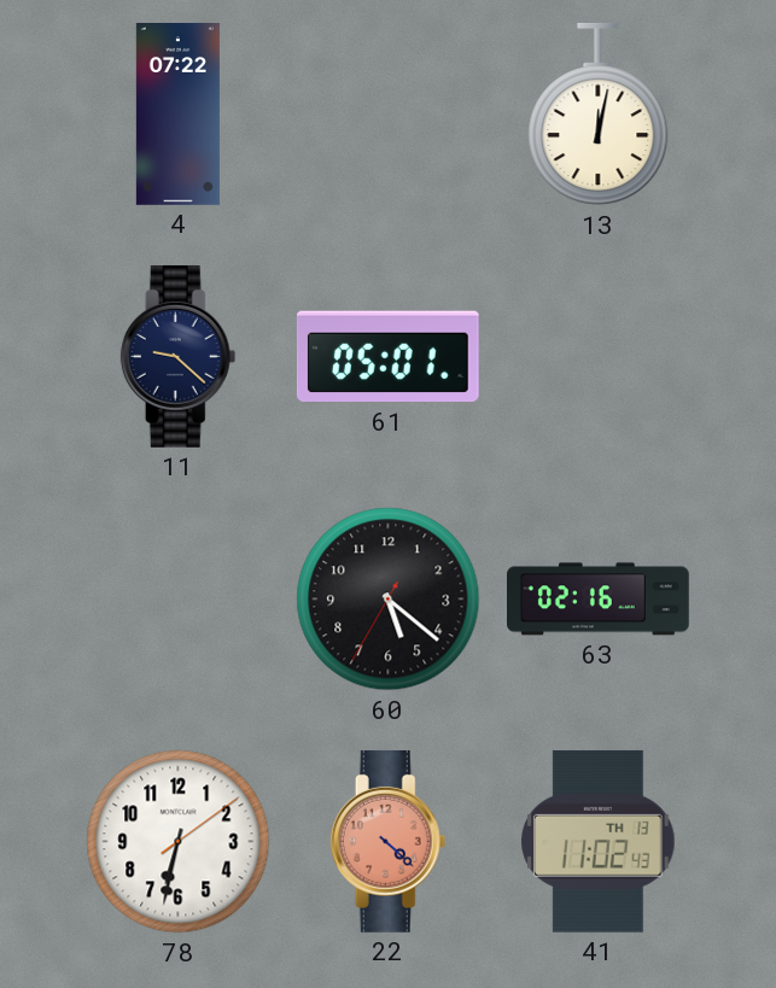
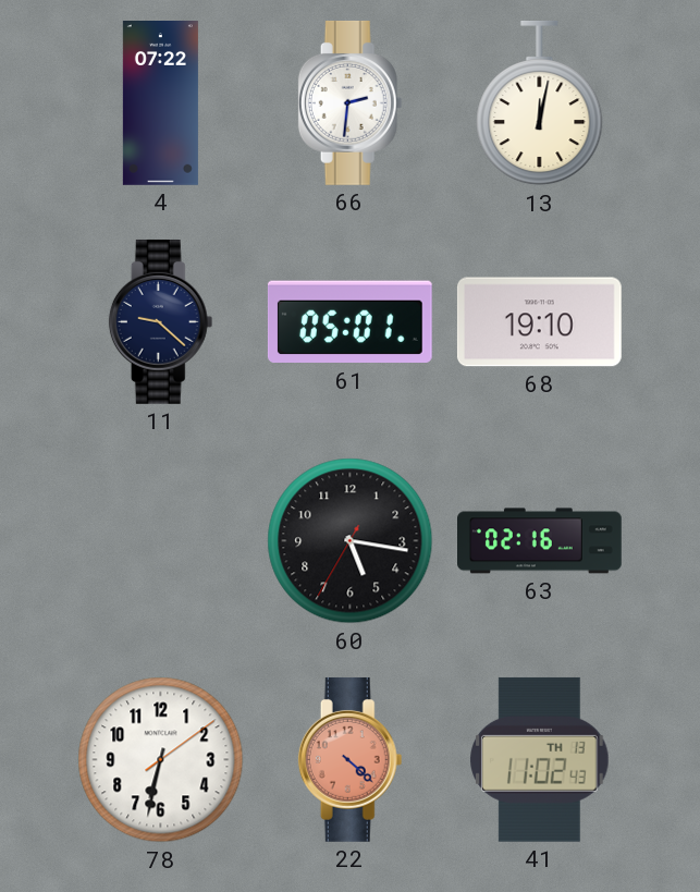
66: none -> 2:31
68: none -> 19:10
60: 5:21 -> 5:16
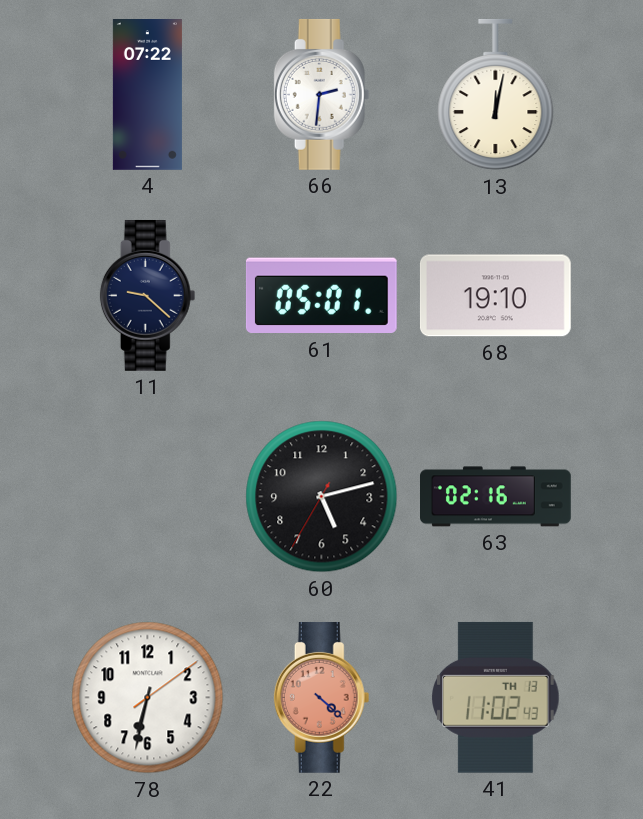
60: 5:16 -> 5:12
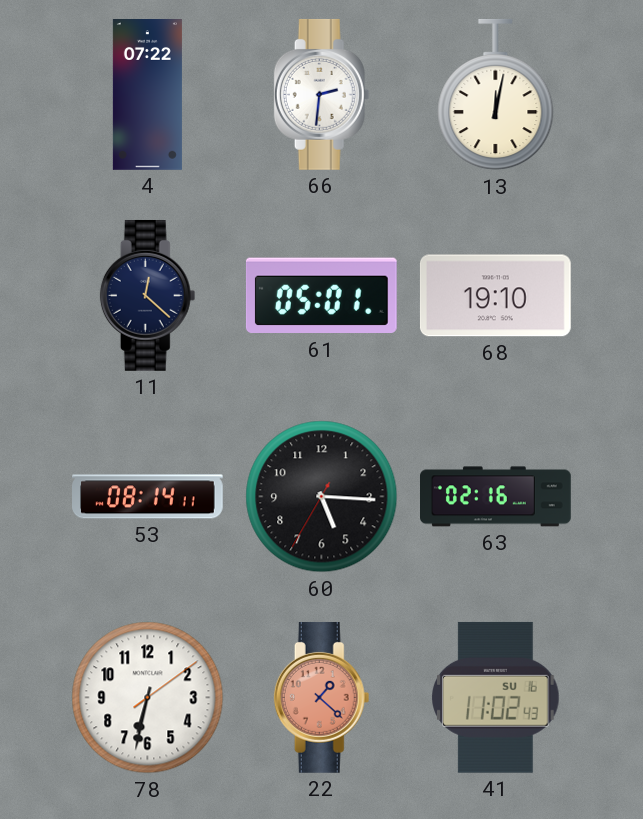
11: 9:22 -> 12:22
53: none -> 08:14
60: 5:12 -> 5:15
22: 4:22 -> 1:22
41 date: TH 13 -> SU 16
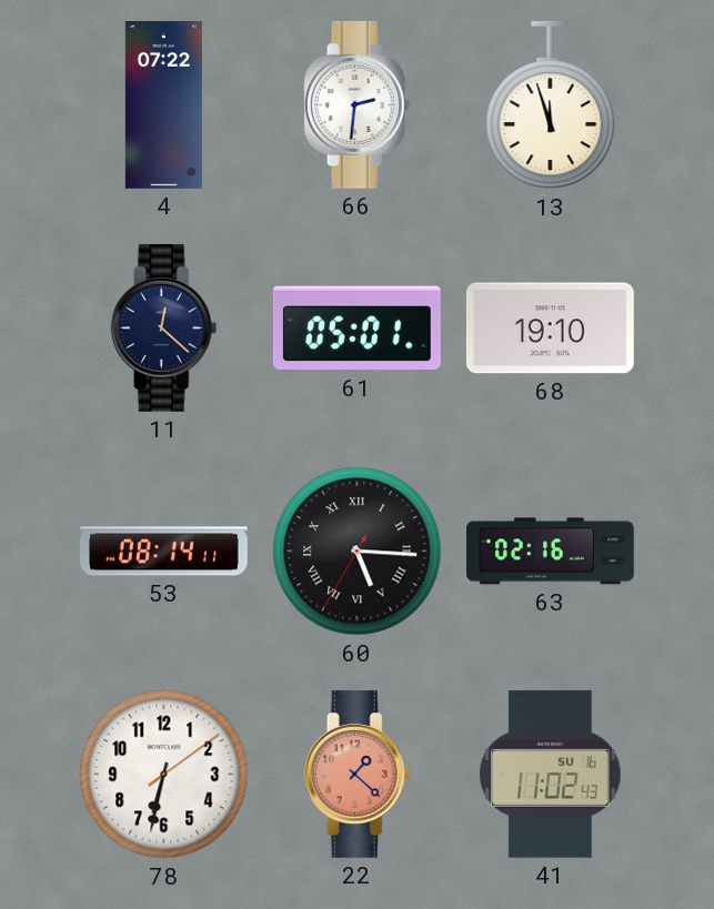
13: 12:02 -> 11:57
60 numerals: Arabic -> Roman
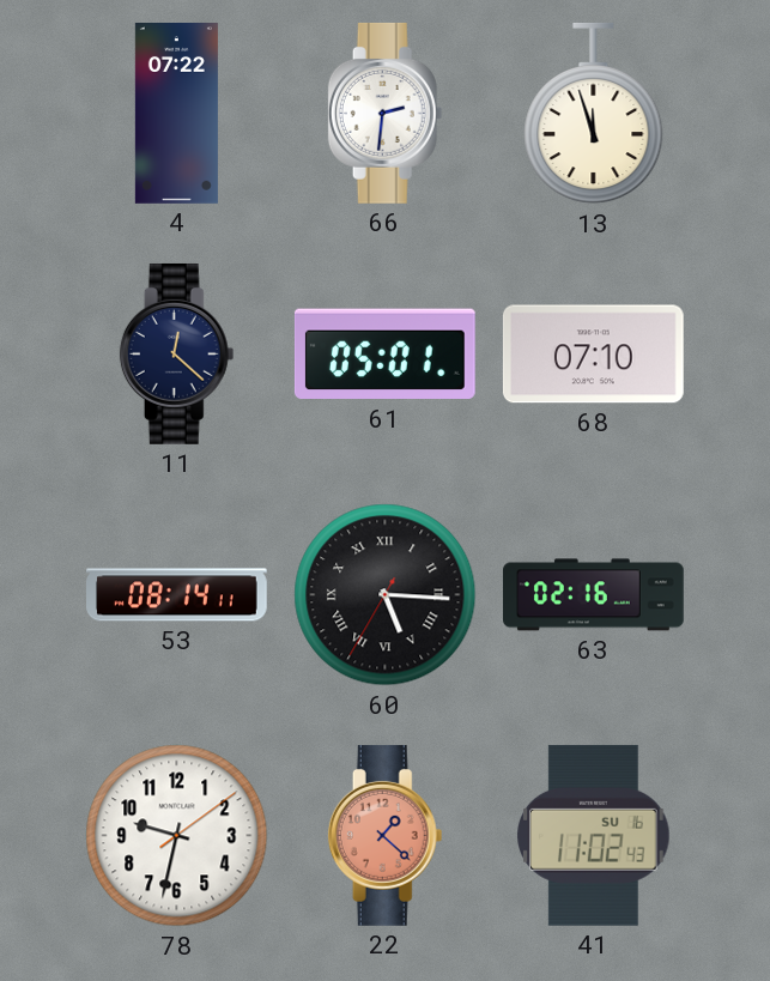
68: 19:10 -> 07:10
78: 6:32 -> 9:32
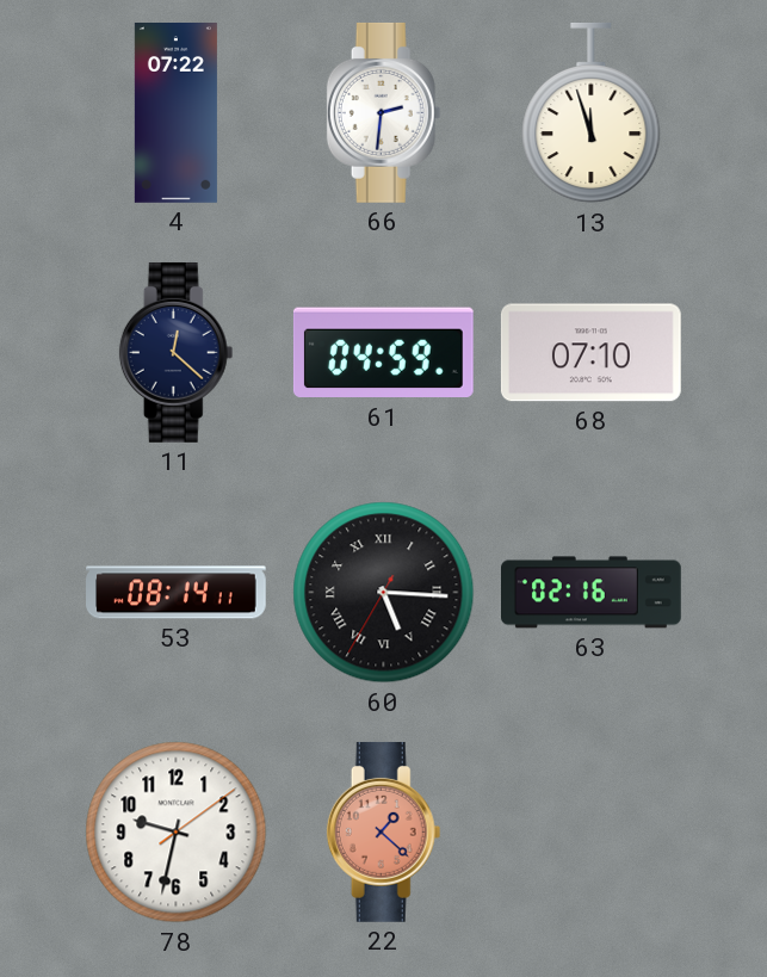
61: 05:01 -> 04:59
41: 11:02 -> none
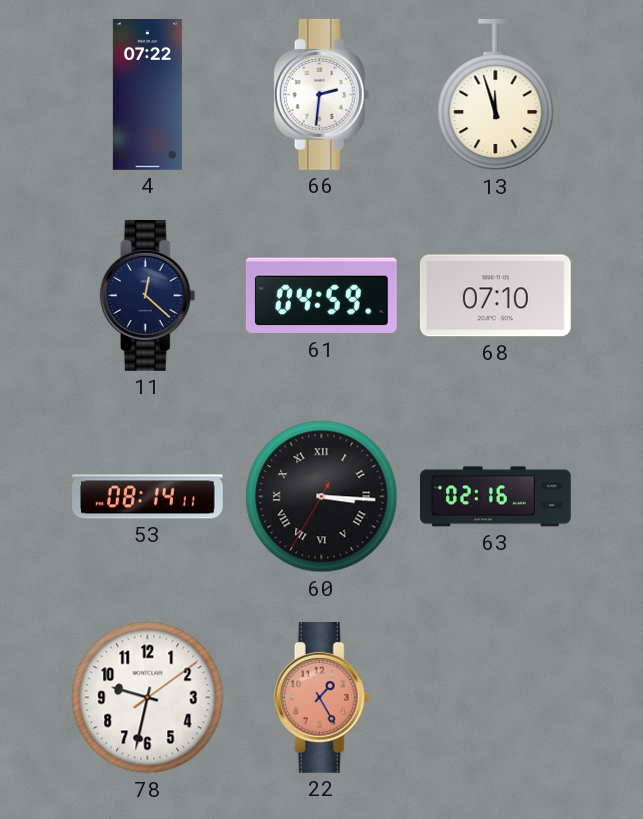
60: 5:15 -> 3:15
22: 1:22 -> 1:25
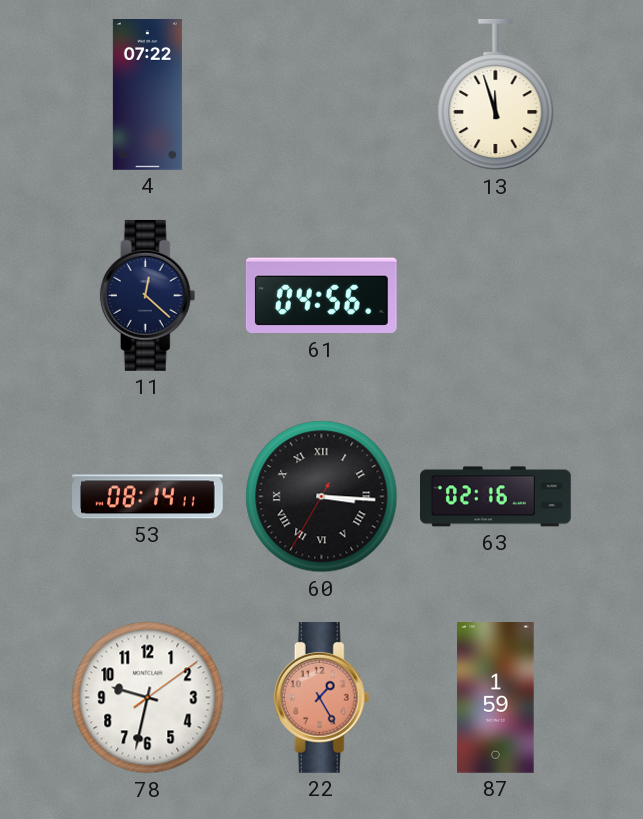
66: 2:31 -> none
61: 04:59 -> 04:56
68: 07:10 -> none
87: none -> 1:59
